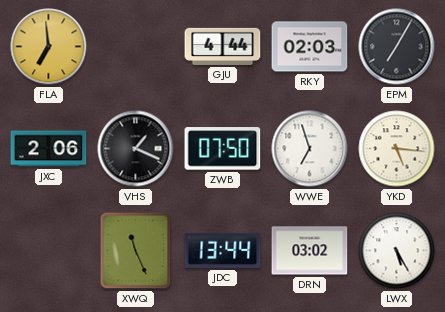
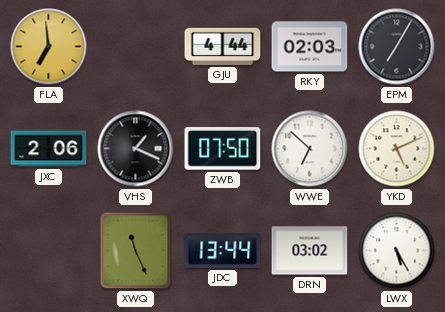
WWE: 6:57 -> 6:52
YKD: 5:16 -> 5:11
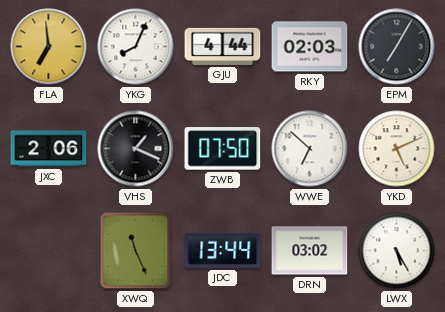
YKG: none -> 8:04
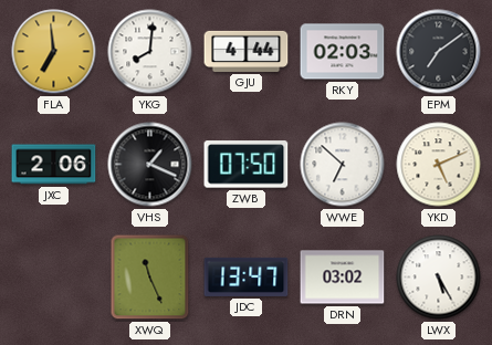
YKG: 8:04 -> 8:01
EPM: 7:05 -> 7:09
JDC: 13:44 -> 13:47
